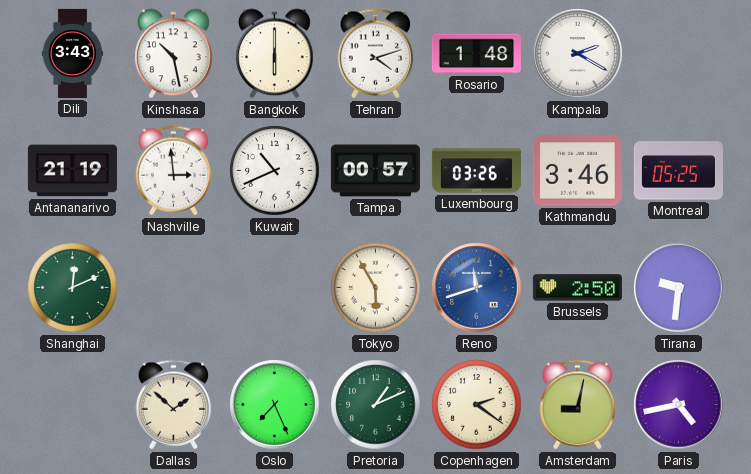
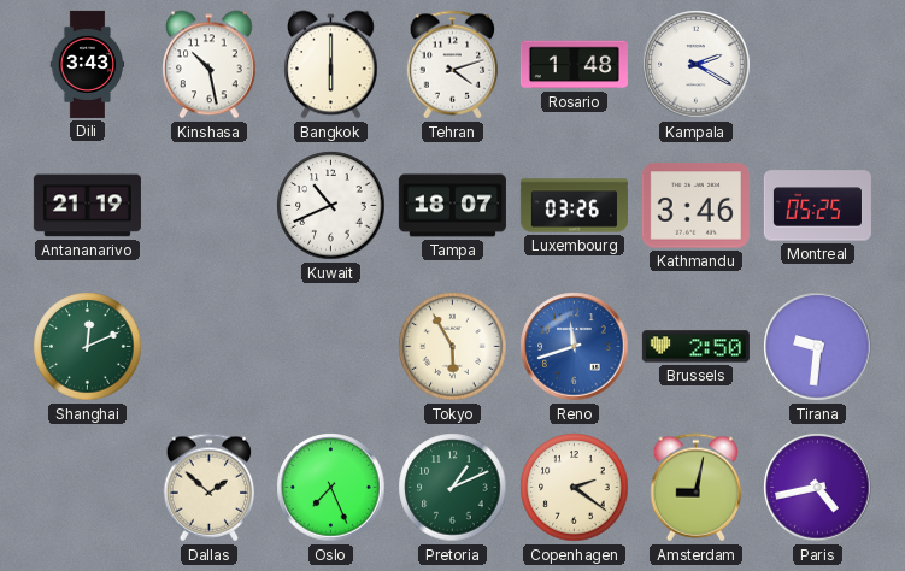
Nashville: 2:59 -> none
Tampa: 00:57 -> 18:07
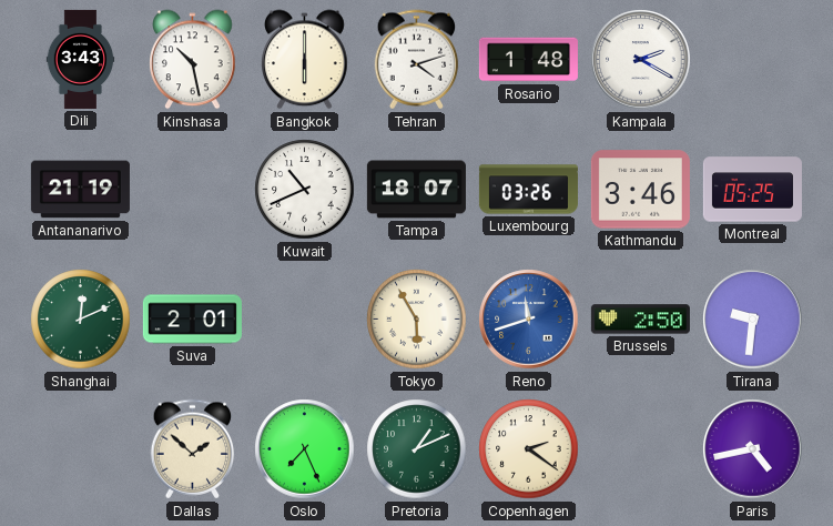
Suva: none -> 2:01
Amsterdam: 9:02 -> none
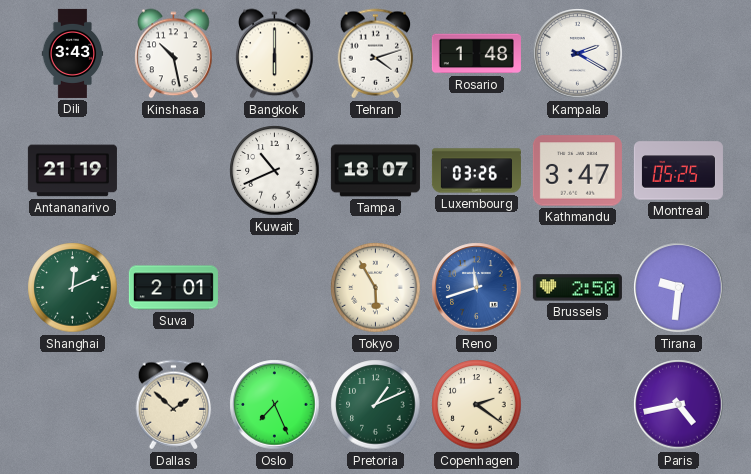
Kathmandu: 3:46 -> 3:47
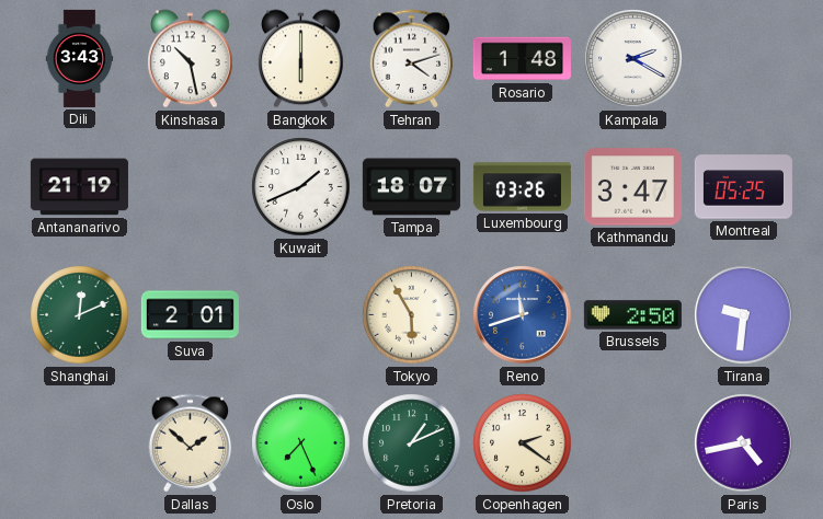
Kuwait: 10:41 -> 1:41
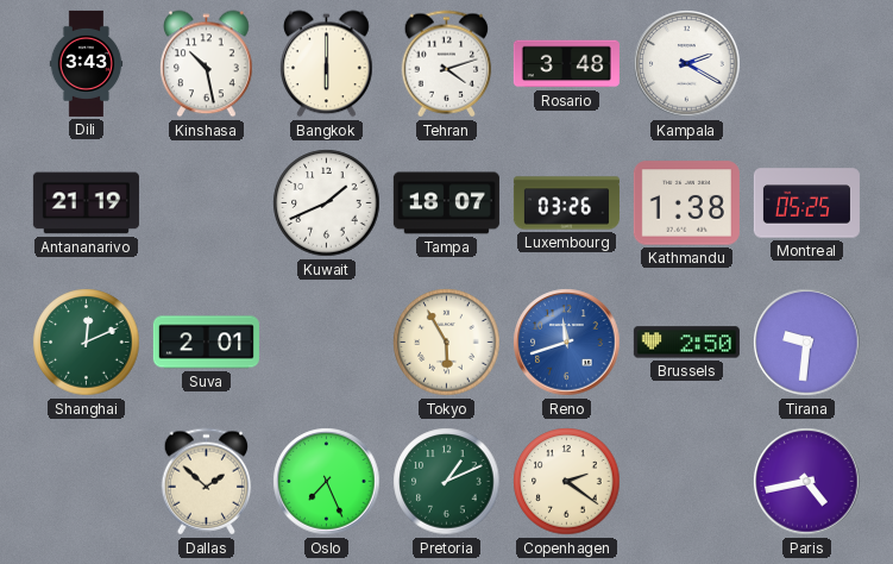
Rosario: 1:48 -> 3:48
Kathmandu: 3:47 -> 1:38
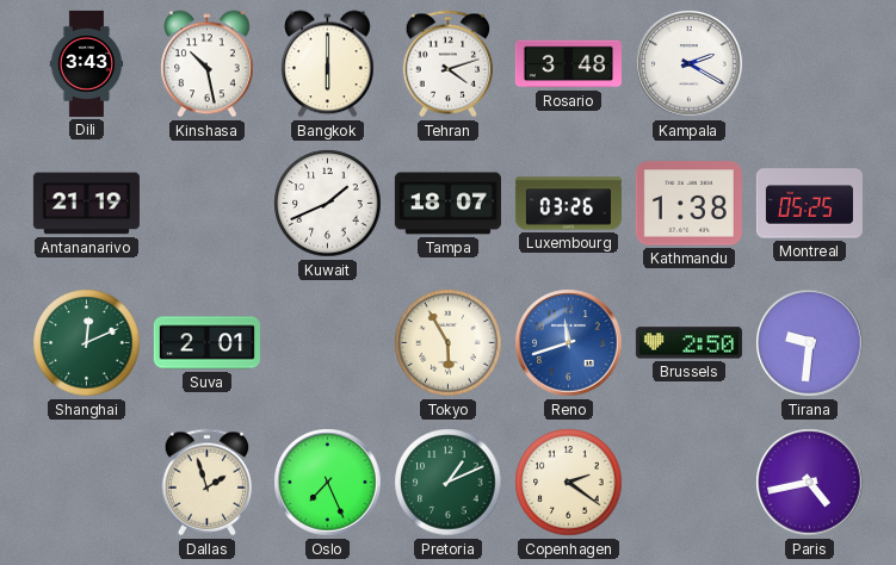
Dallas: 1:52 -> 1:57
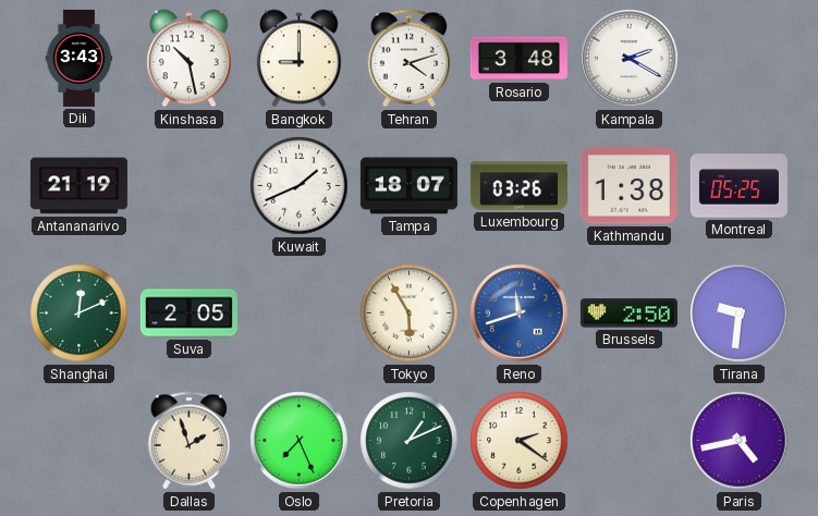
Bangkok: 6:00 -> 9:00
Suva: 2:01 -> 2:05
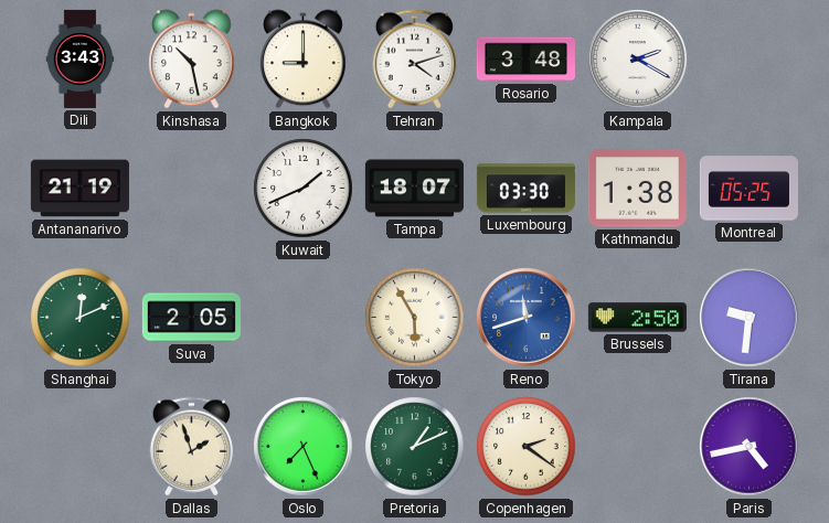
Luxembourg: 03:26 -> 03:30
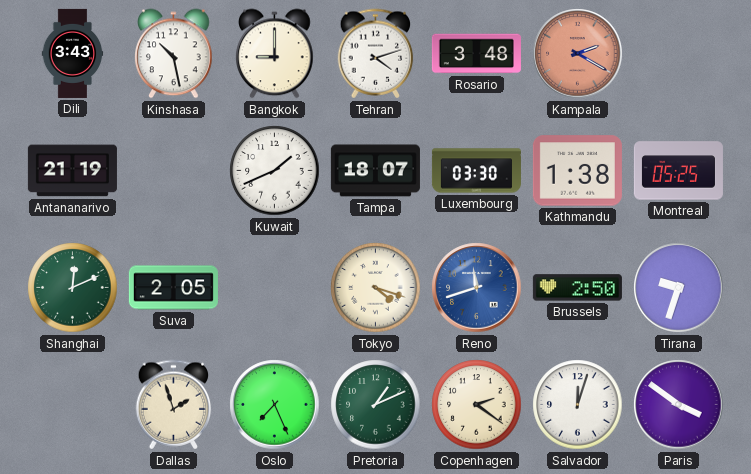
Kampala dial: white -> salmon
Tokyo: 5:55 -> 4:18
Tirana: 9:31 -> 9:33
Salvador: none -> 12:03
Paris: 4:43 -> 3:51
